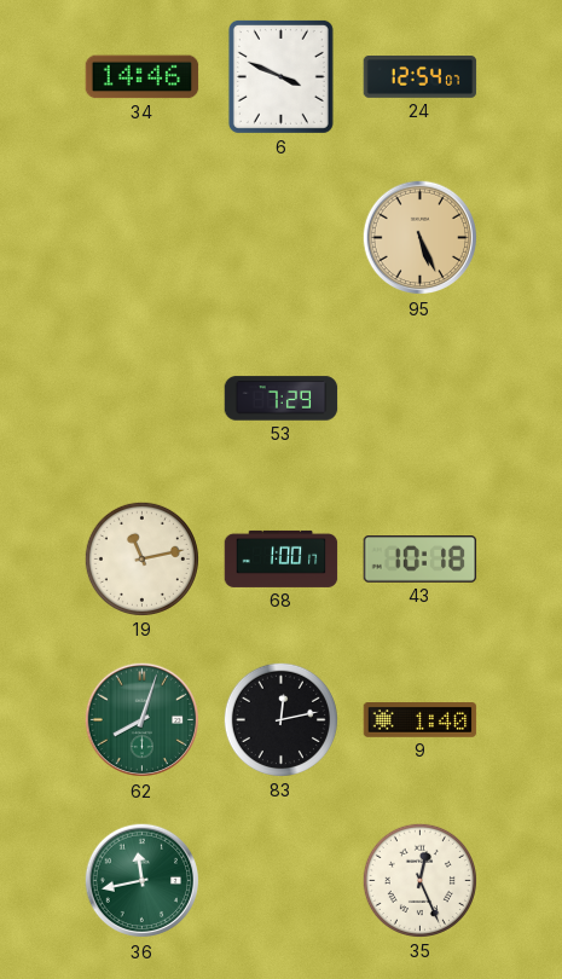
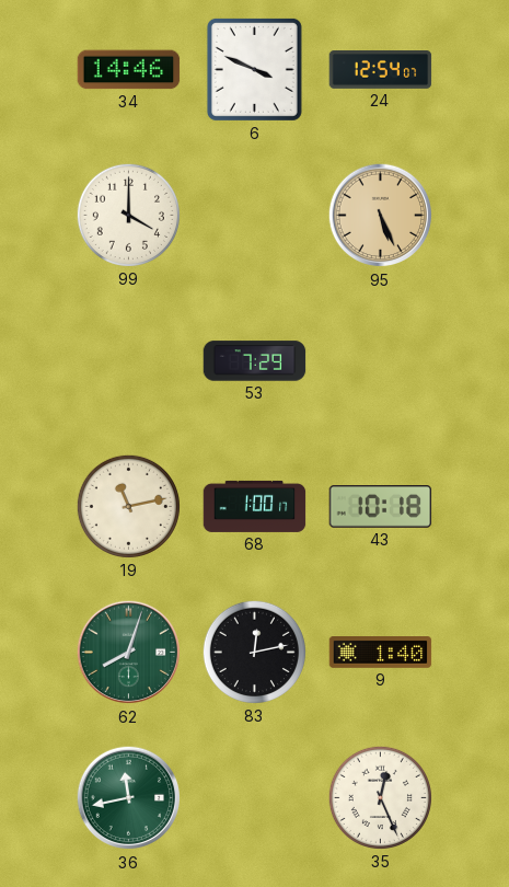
99: none -> 4:00
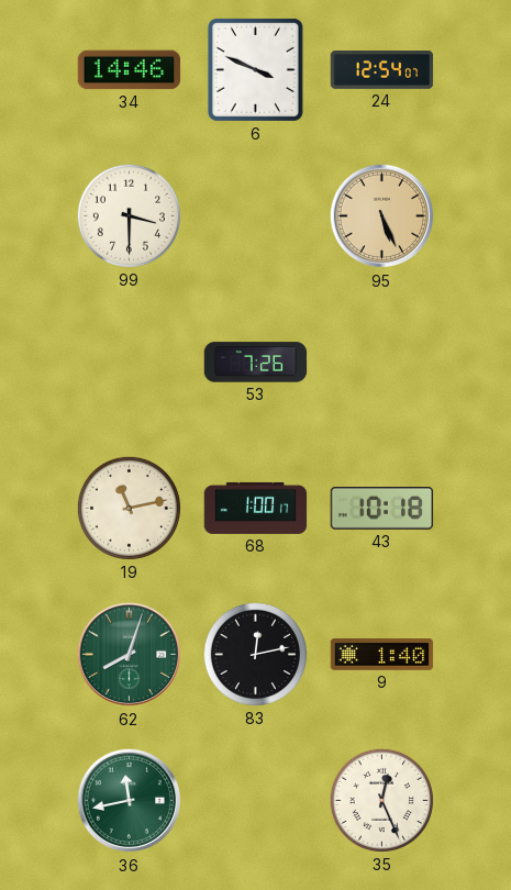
99: 4:00 -> 3:30
53: 7:29 -> 7:26
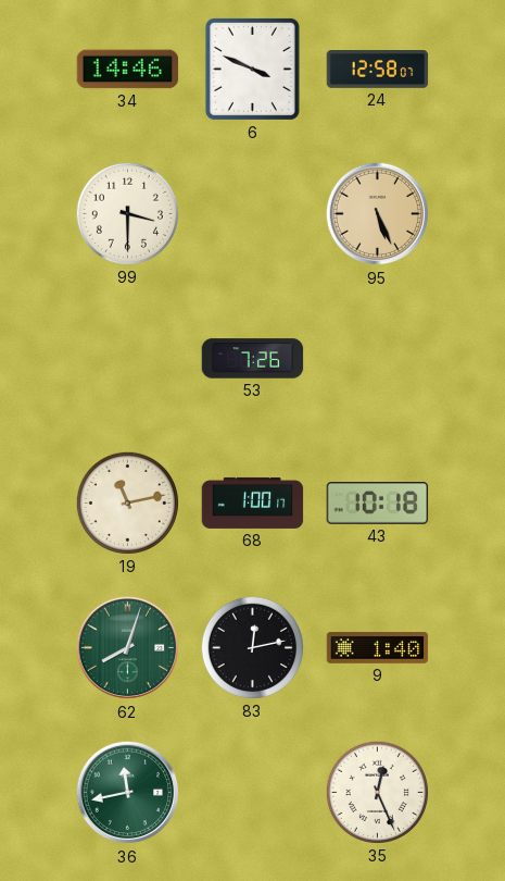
24: 12:54 -> 12:58
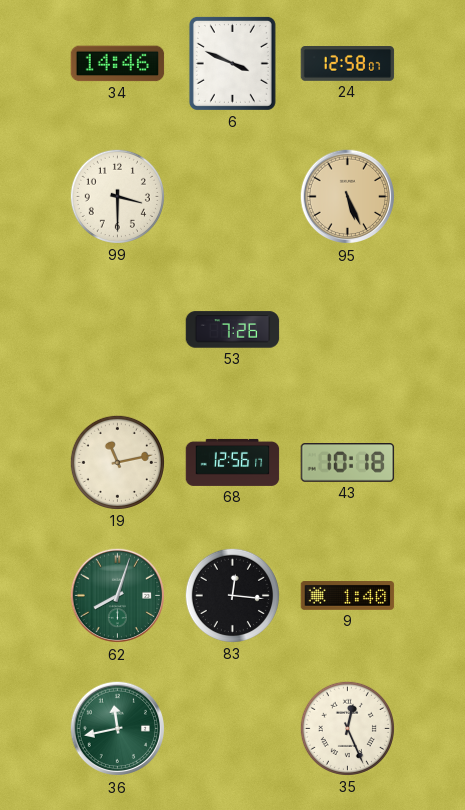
68: 1:00 -> 12:56
83: 12:13 -> 12:16
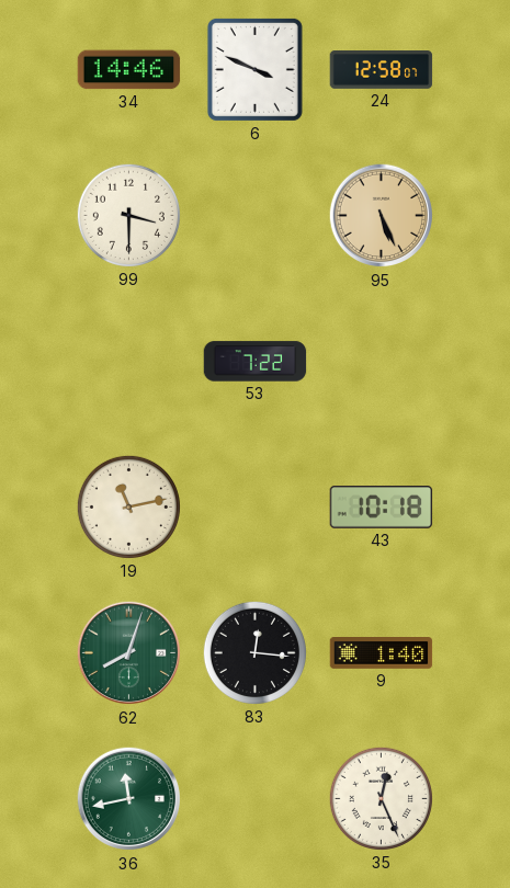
53: 7:26 -> 7:22
68: 12:56 -> none
